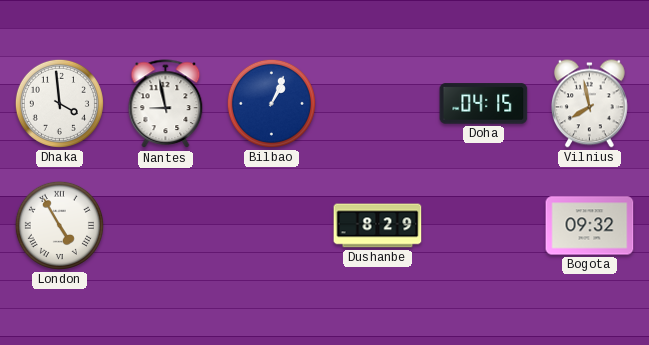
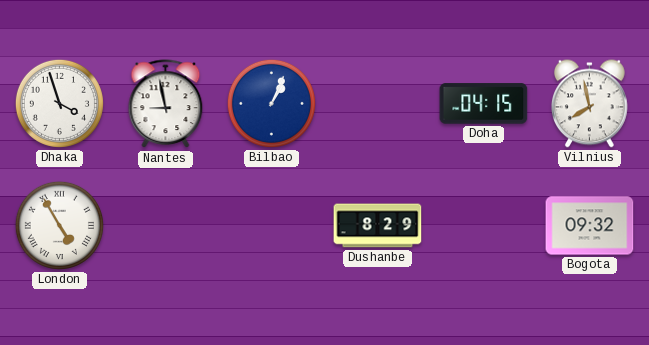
Dhaka: 3:59 -> 3:57
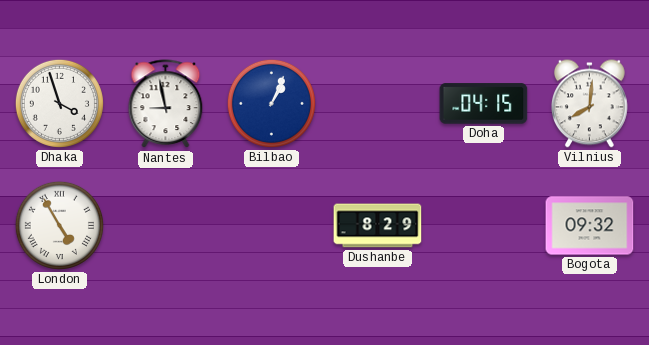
Vilnius: 7:58 -> 8:01
